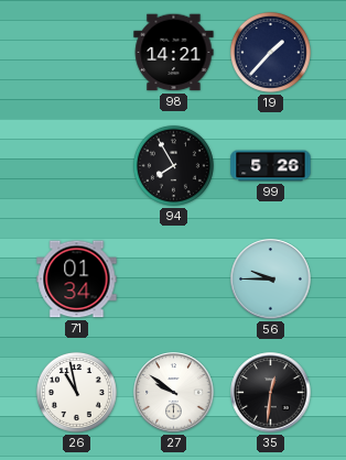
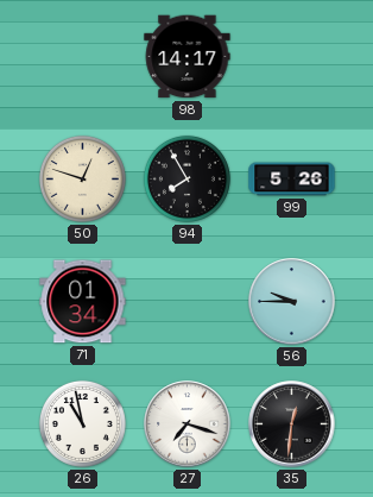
98: 14:21 -> 14:17
19: 1:37 -> none
50: none -> 12:48
27: 9:51 -> 7:18
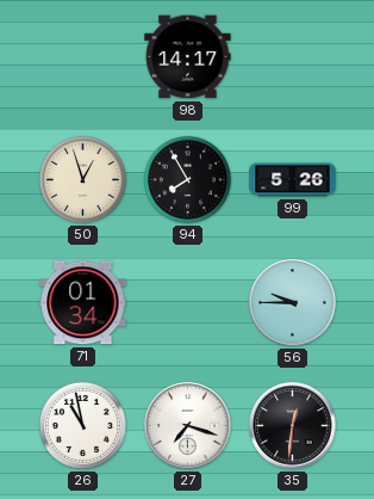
50: 12:48 -> 12:57
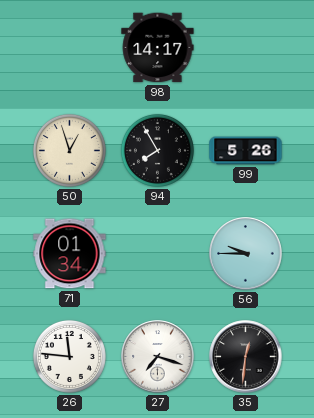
26: 10:58 -> 11:46
